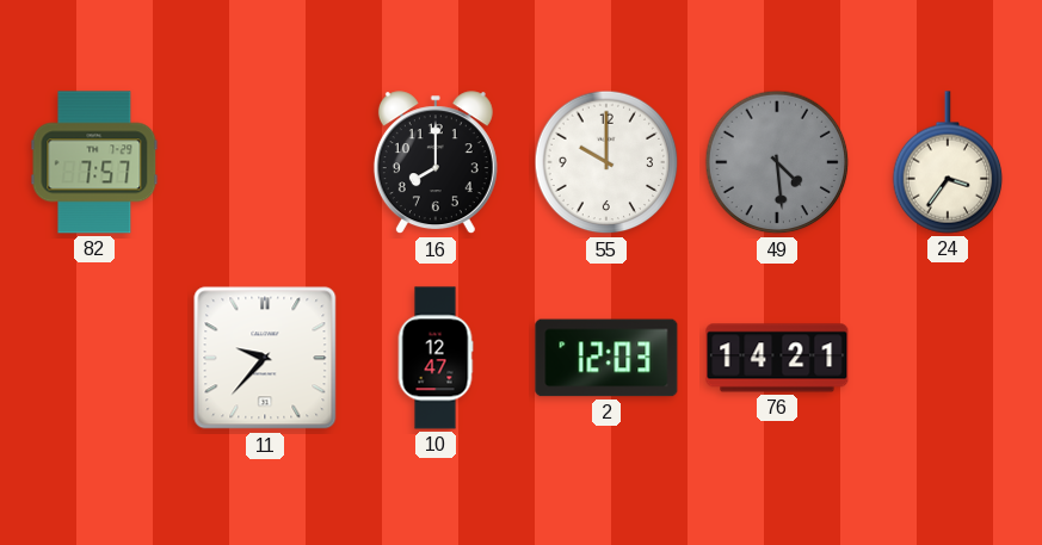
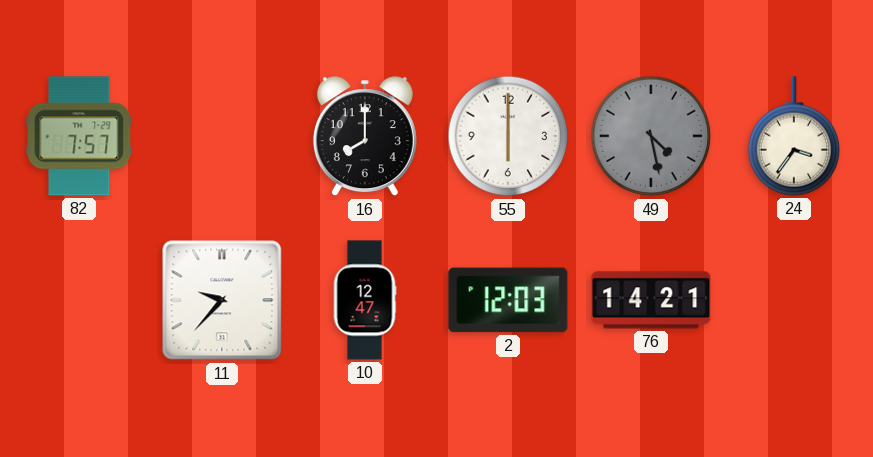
55: 10:00 -> 6:00
49: 4:29 -> 4:28
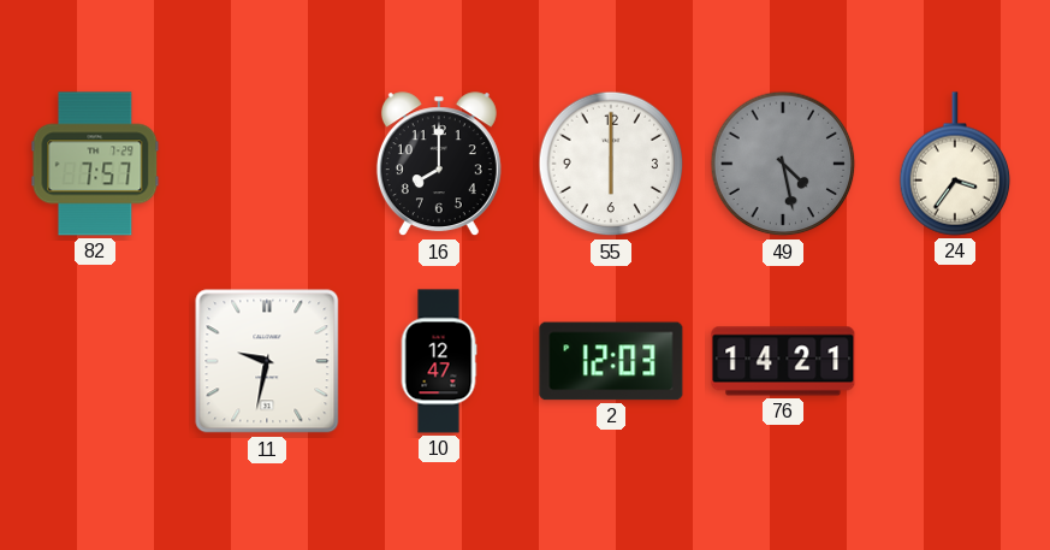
11: 9:37 -> 9:32
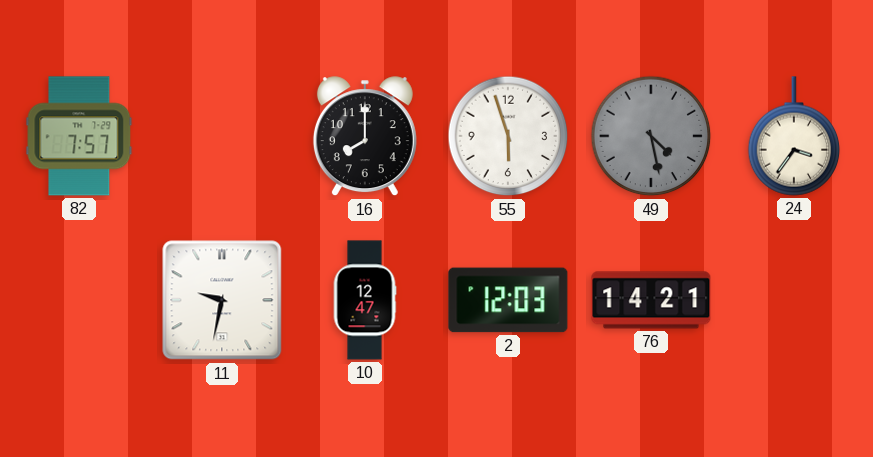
55: 6:00 -> 5:57
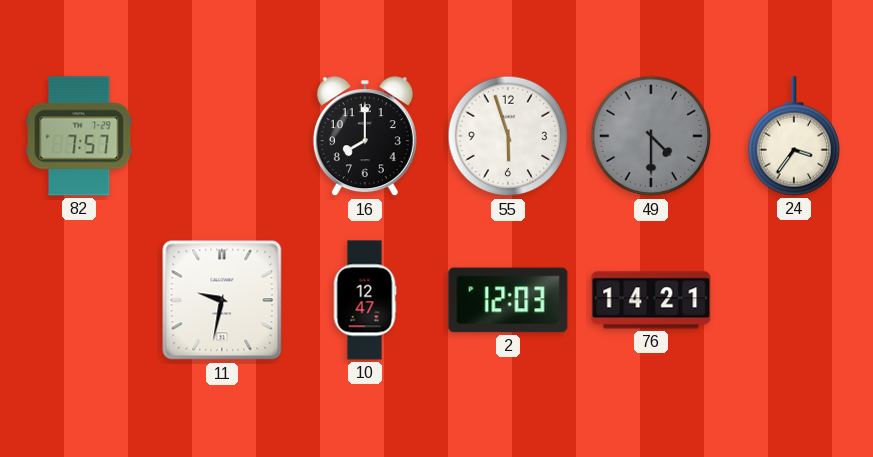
49: 4:28 -> 4:30
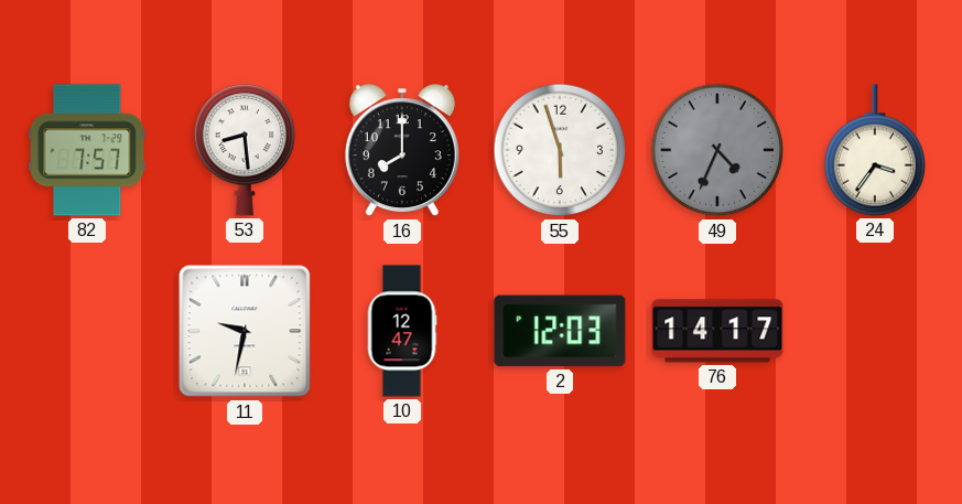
53: none -> 8:29
49: 4:30 -> 4:34
76: 14:21 -> 14:17
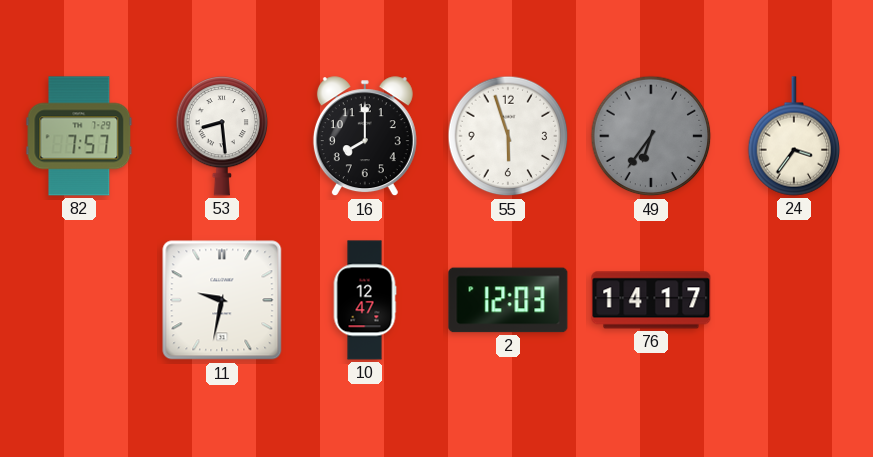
49: 4:34 -> 6:36
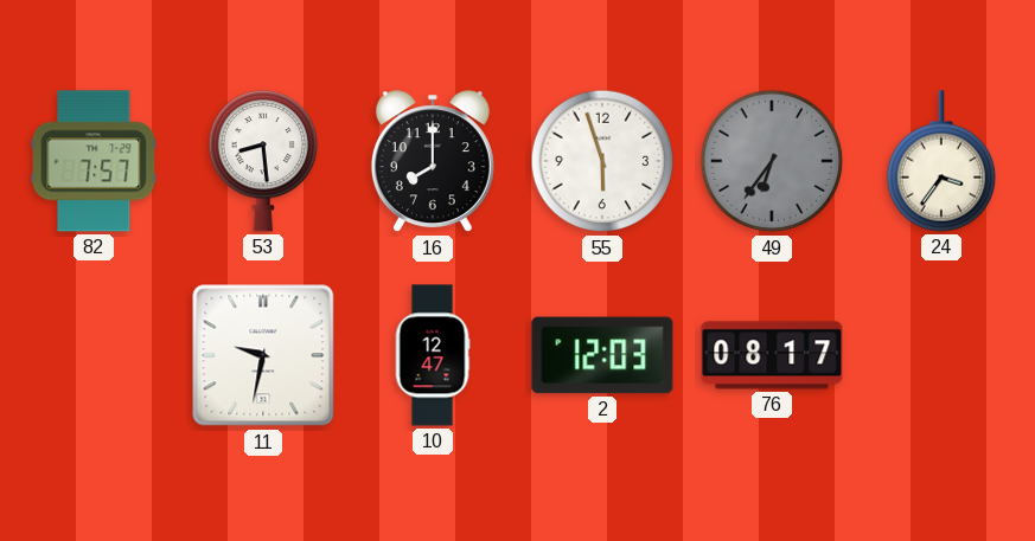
76: 14:17 -> 08:17
